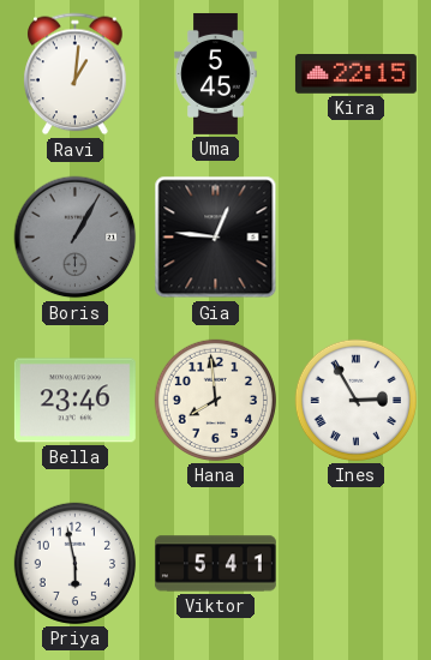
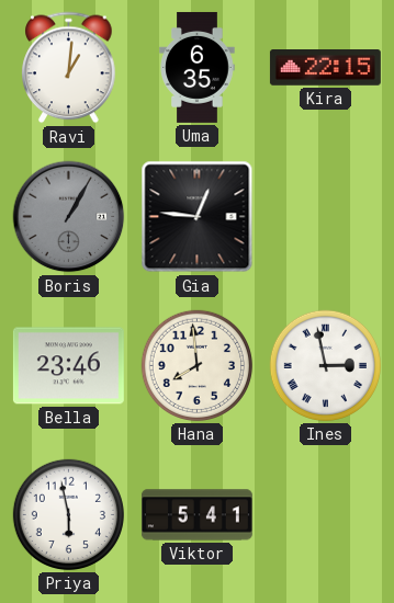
Uma: 5:45 -> 6:35
Ines: 2:55 -> 2:58
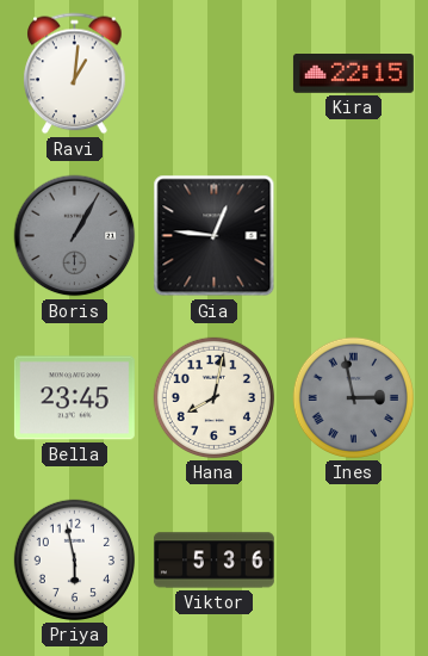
Uma: 6:35 -> none
Bella: 23:46 -> 23:45
Hana: 7:59 -> 8:02
Ines dial: white -> grey
Viktor: 5:41 -> 5:36
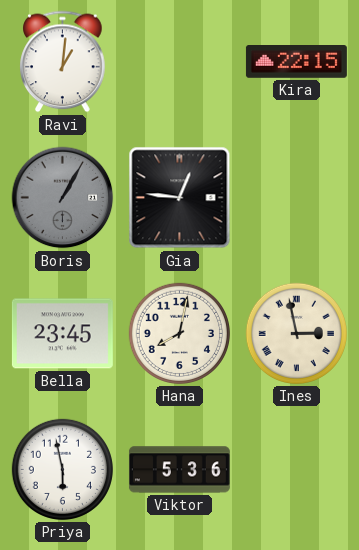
Ines dial: grey -> cream
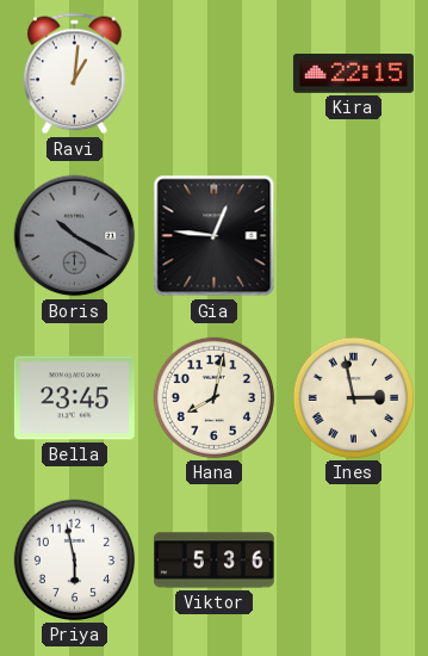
Boris: 1:05 -> 10:20
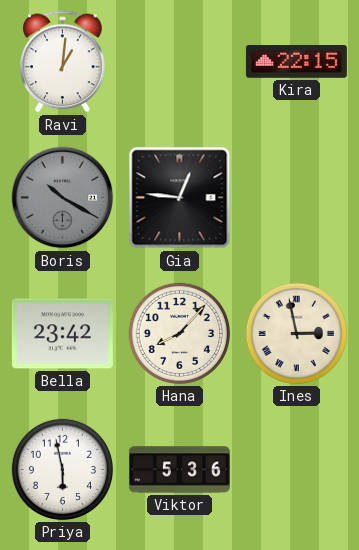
Bella: 23:45 -> 23:42
Hana: 8:02 -> 8:07
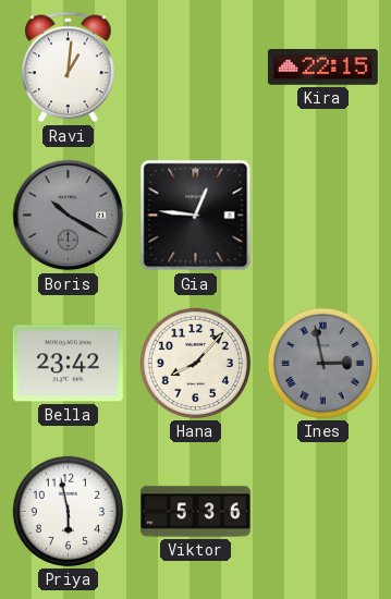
Ines dial: cream -> grey
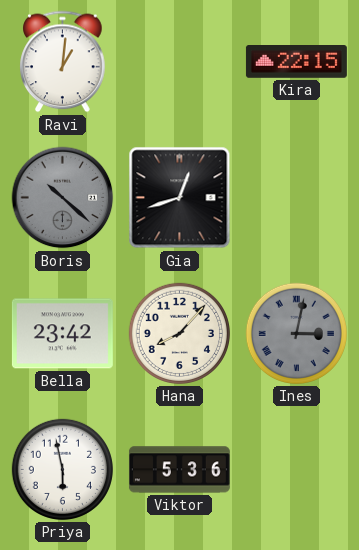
Boris: 10:20 -> 10:22
Gia: 12:46 -> 12:42
Ines: 2:58 -> 3:02
